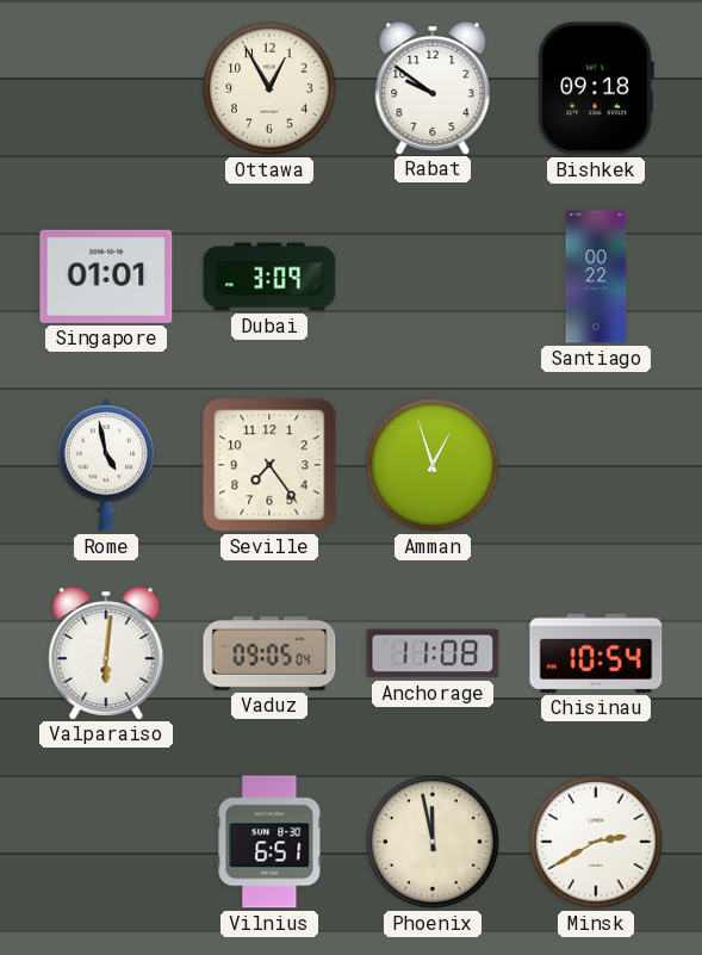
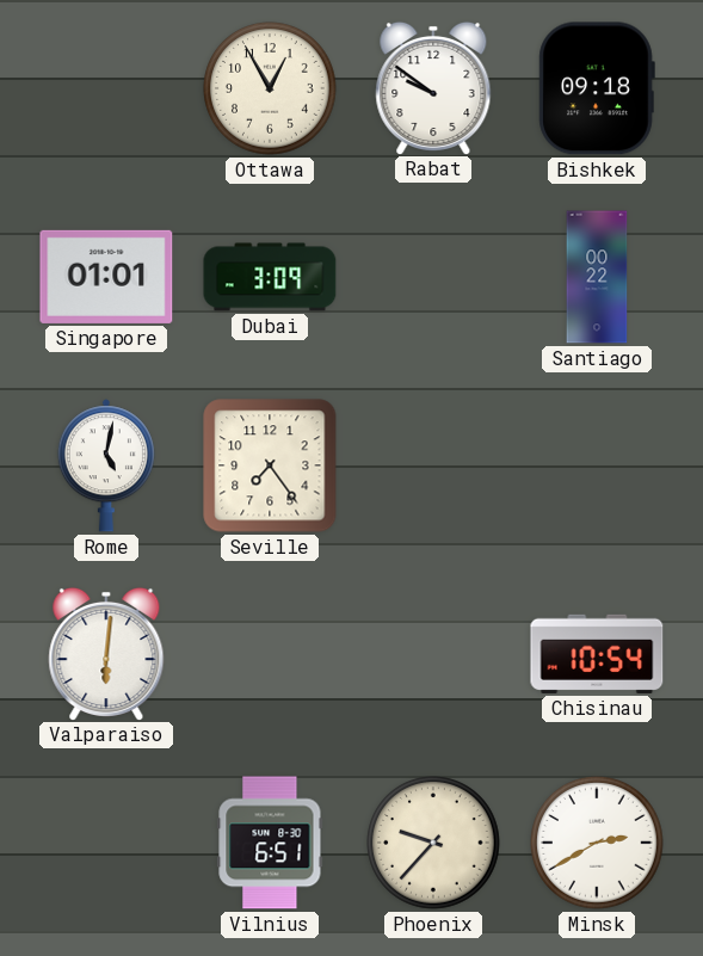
Rome: 4:58 -> 5:02
Amman: 12:57 -> none
Vaduz: 09:05 -> none
Anchorage: 11:08 -> none
Phoenix: 11:58 -> 9:37
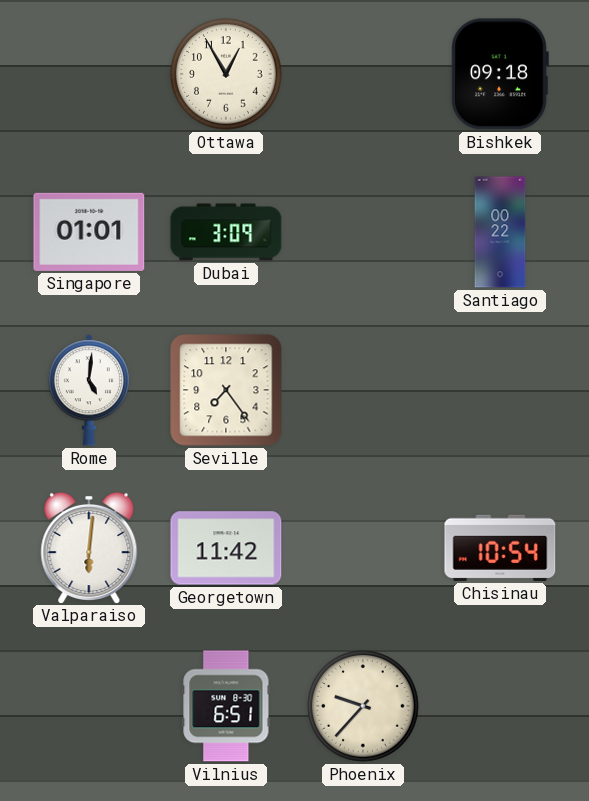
Rabat: 9:51 -> none
Rome: 5:02 -> 5:01
Georgetown: none -> 11:42
Minsk: 2:40 -> none
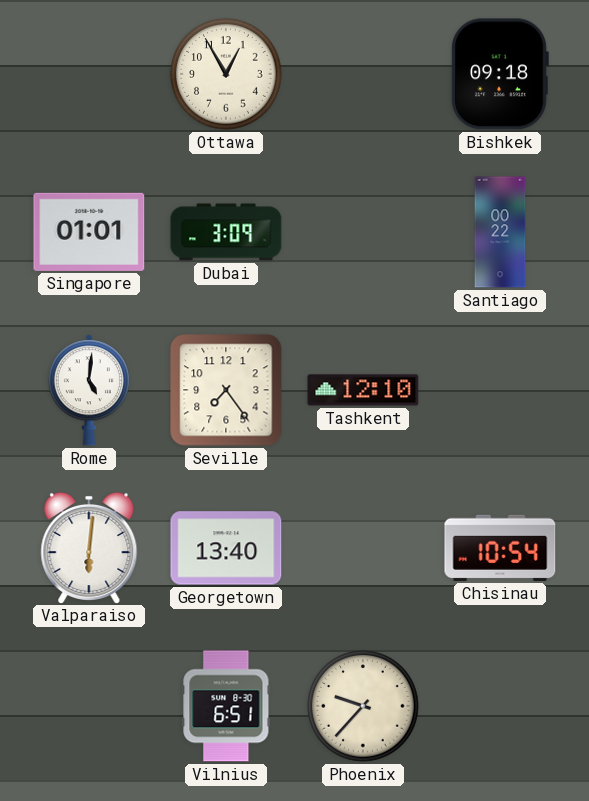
Tashkent: none -> 12:10
Georgetown: 11:42 -> 13:40
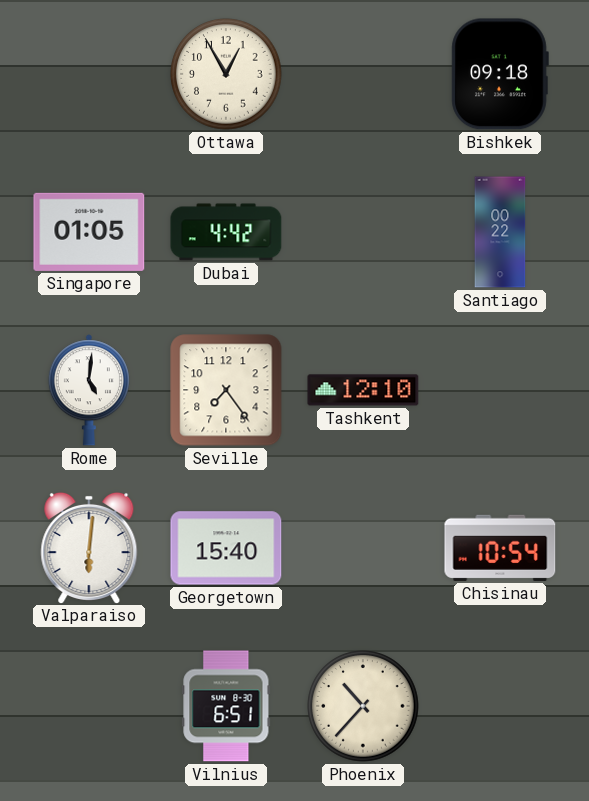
Singapore: 01:01 -> 01:05
Dubai: 3:09 -> 4:42
Georgetown: 13:40 -> 15:40
Phoenix: 9:37 -> 10:37
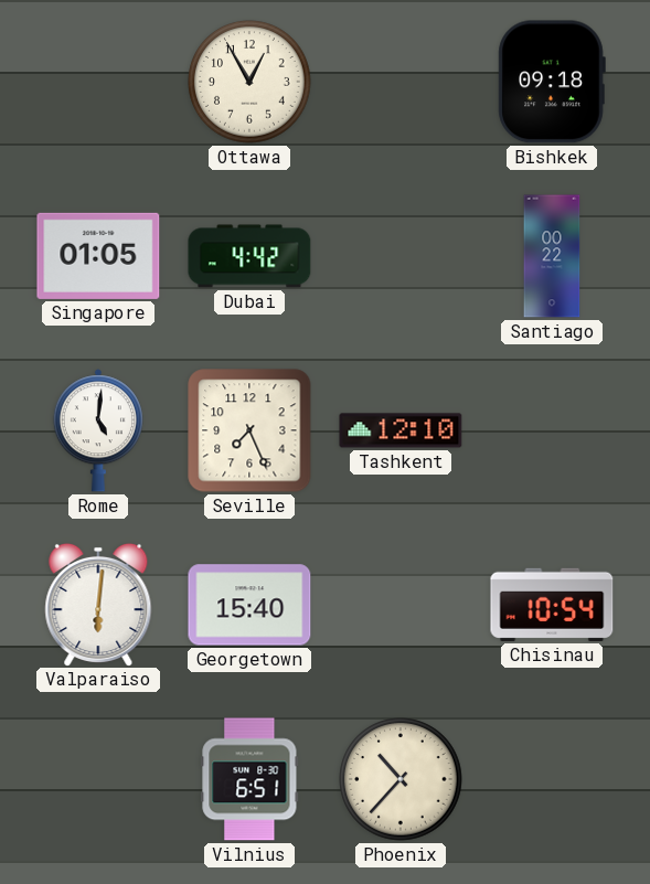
Seville: 7:24 -> 7:26
